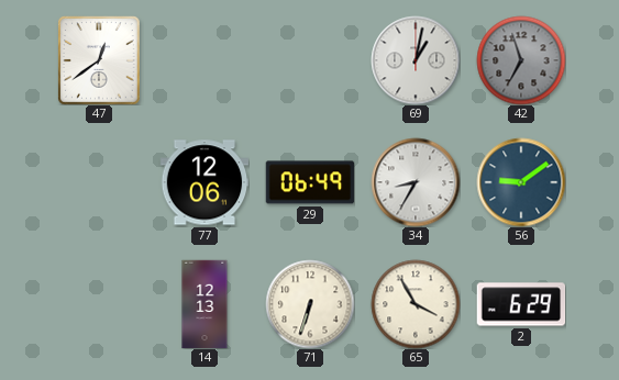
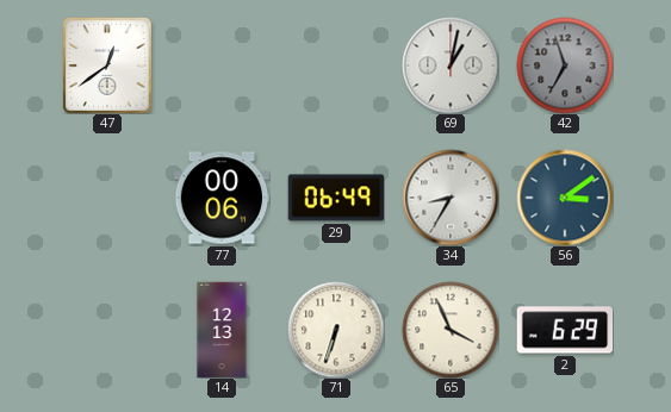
77: 12:06 -> 00:06
56: 9:09 -> 3:09
65: 3:55 -> 3:56
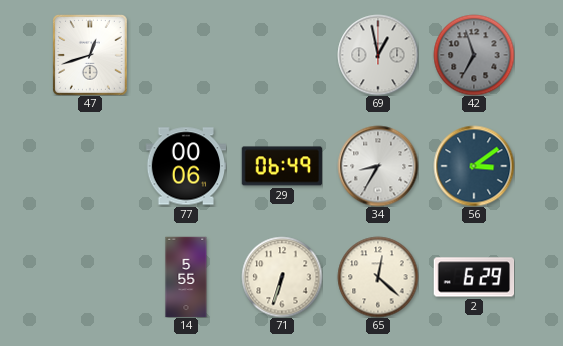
47: 12:39 -> 12:42
69: 1:02 -> 12:58
14: 12:13 -> 5:55
65: 3:56 -> 12:22
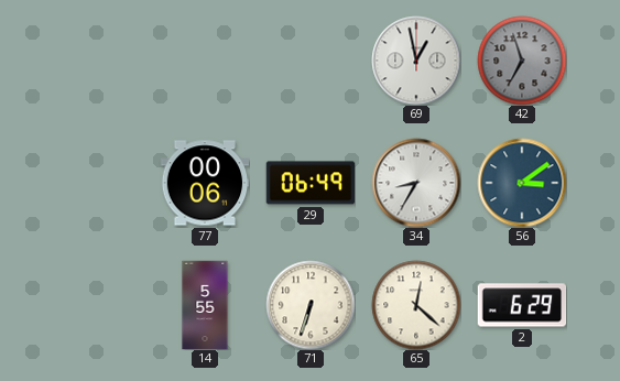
47: 12:42 -> none
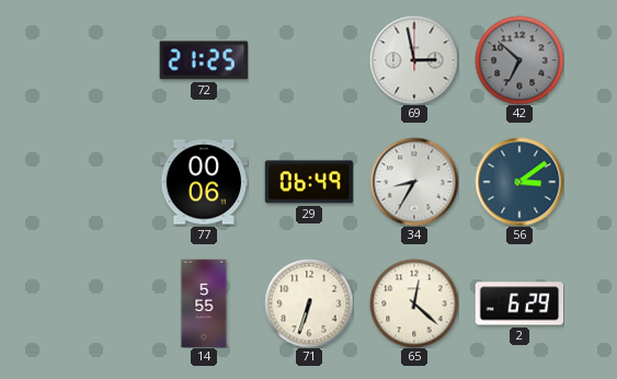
72: none -> 21:25
69: 12:58 -> 2:58
42: 6:57 -> 6:52
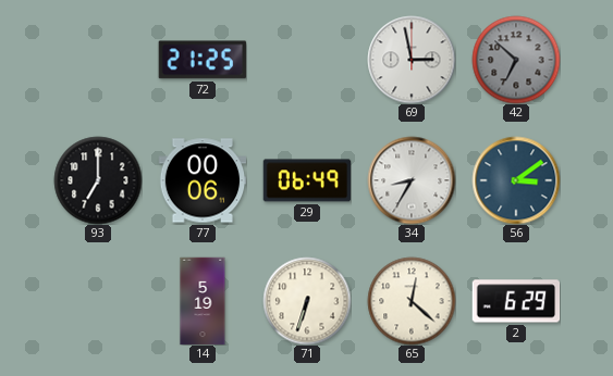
93: none -> 7:00
14: 5:55 -> 5:19
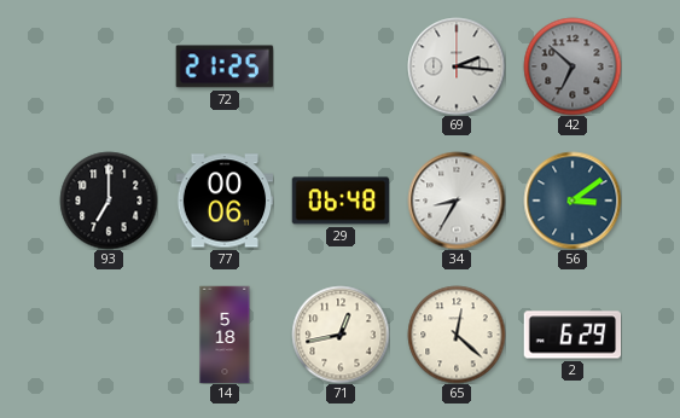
69: 2:58 -> 2:16
29: 06:49 -> 06:48
14: 5:19 -> 5:18
71: 6:33 -> 12:43
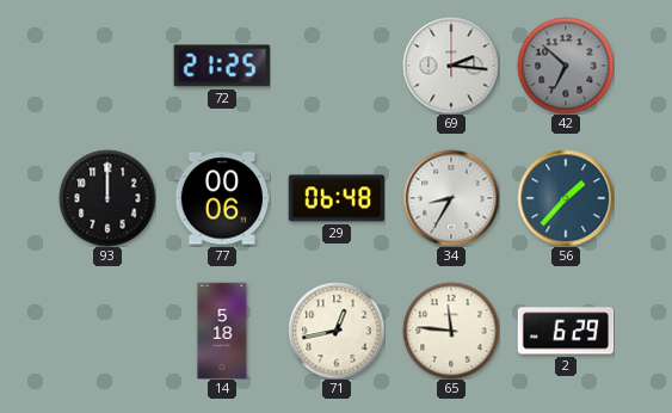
93: 7:00 -> 12:00
56: 3:09 -> 1:37
65: 12:22 -> 11:46
